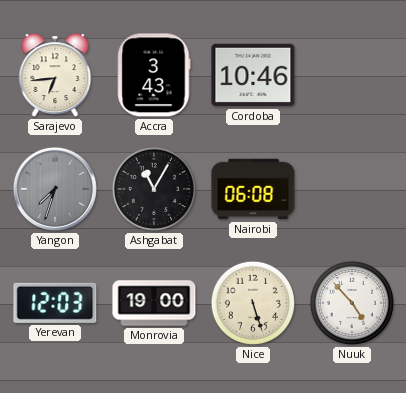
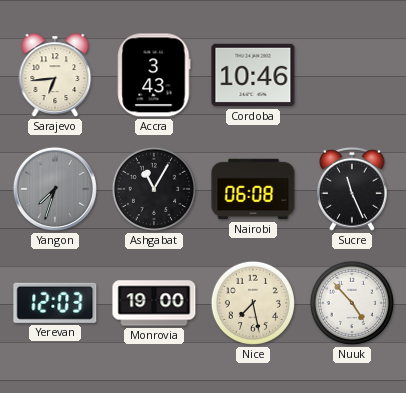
Sucre: none -> 11:26
Nice: 5:27 -> 7:28
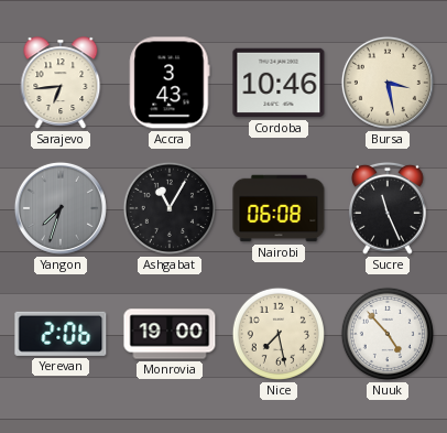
Bursa: none -> 3:28
Yerevan: 12:03 -> 2:06
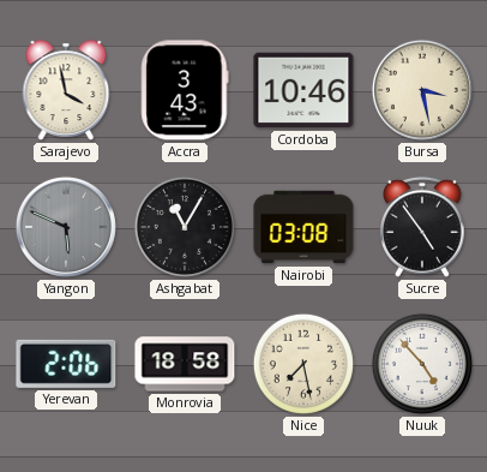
Sarajevo: 6:44 -> 3:58
Yangon: 7:33 -> 5:49
Nairobi: 06:08 -> 03:08
Sucre: 11:26 -> 4:54
Monrovia: 19:00 -> 18:58
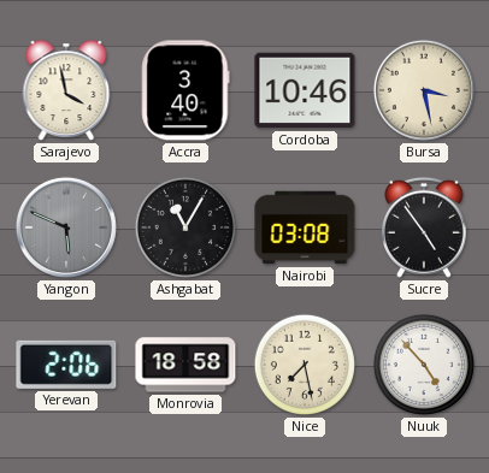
Accra: 3:43 -> 3:40
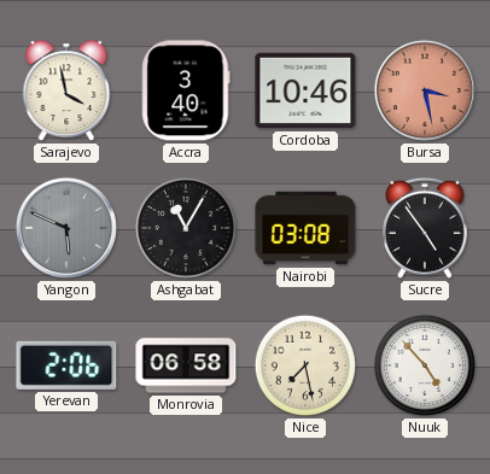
Bursa dial: cream -> salmon
Monrovia: 18:58 -> 06:58
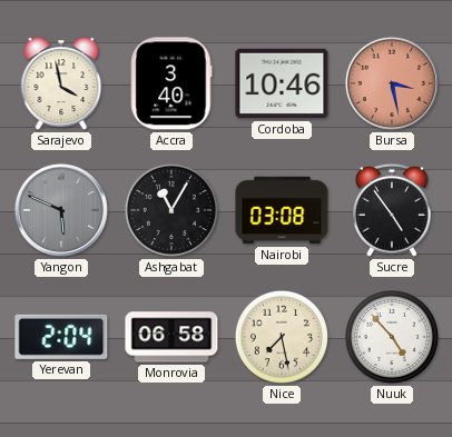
Yerevan: 2:06 -> 2:04
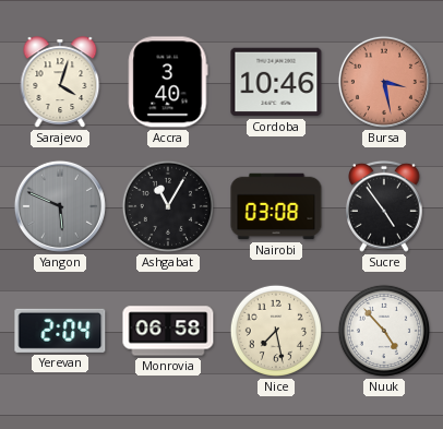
Sarajevo: 3:58 -> 4:03
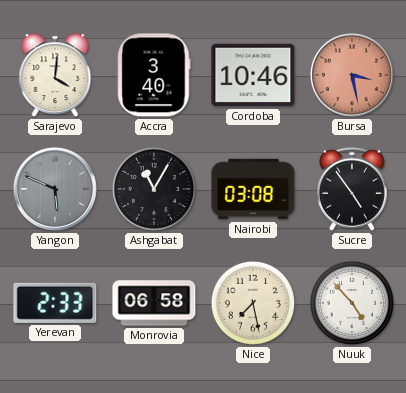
Sarajevo: 4:03 -> 4:01
Yerevan: 2:04 -> 2:33
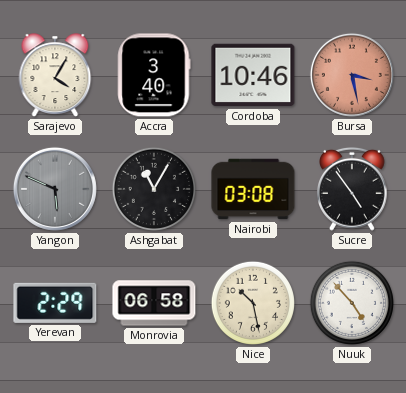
Sarajevo: 4:01 -> 4:05
Yerevan: 2:33 -> 2:29
Nice: 7:28 -> 10:28
